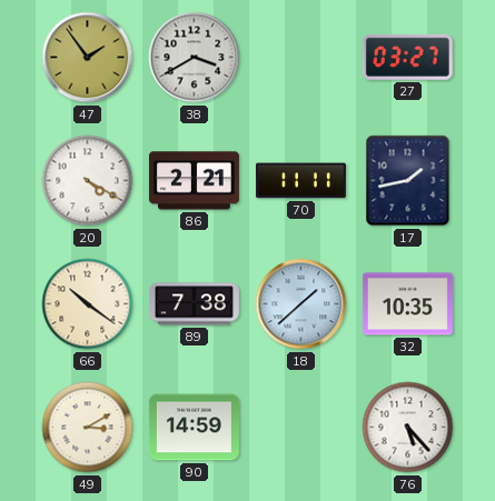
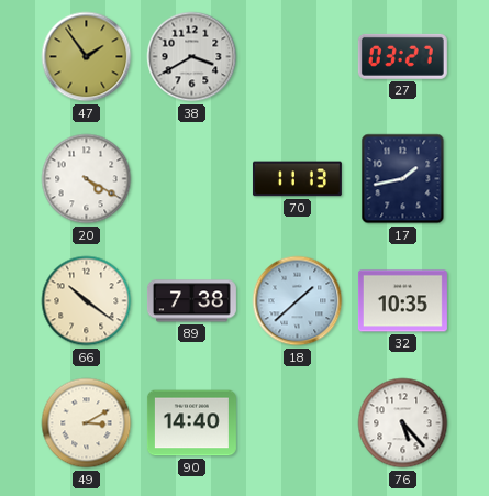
86: 2:21 -> none
70: 11:11 -> 11:13
90: 14:59 -> 14:40
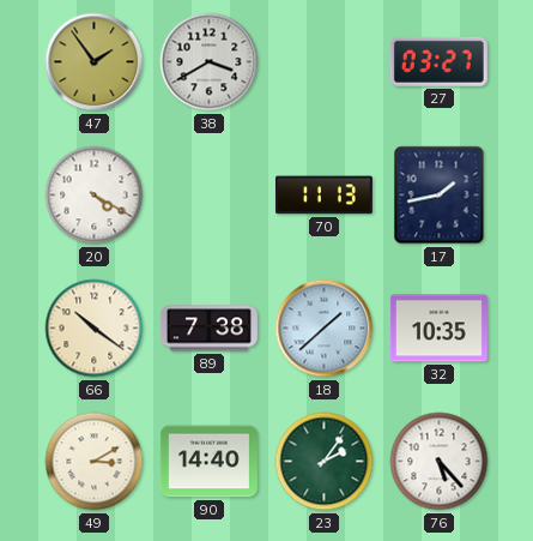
23: none -> 2:06
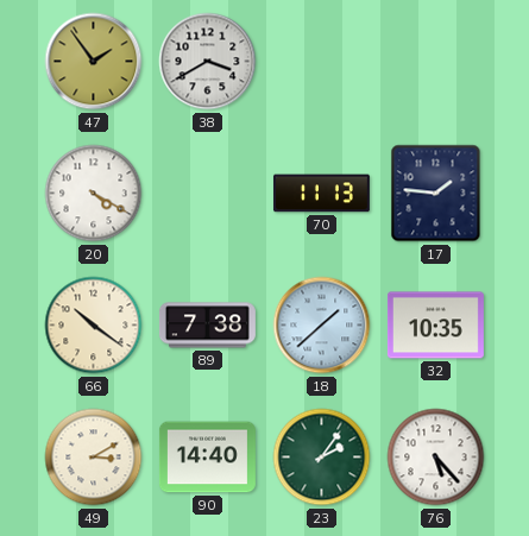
27: 03:27 -> none
17: 1:43 -> 1:46
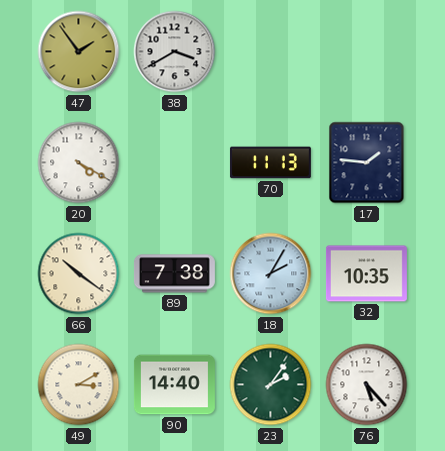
18: 1:38 -> 2:05
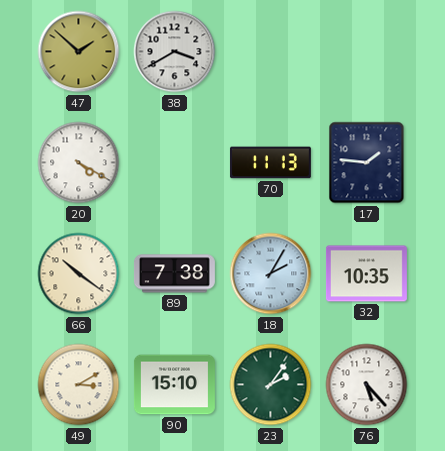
47: 1:54 -> 1:52
90: 14:40 -> 15:10
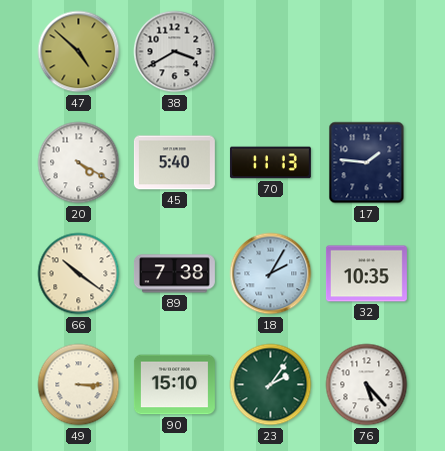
47: 1:52 -> 4:52
45: none -> 5:40
49: 3:10 -> 3:15
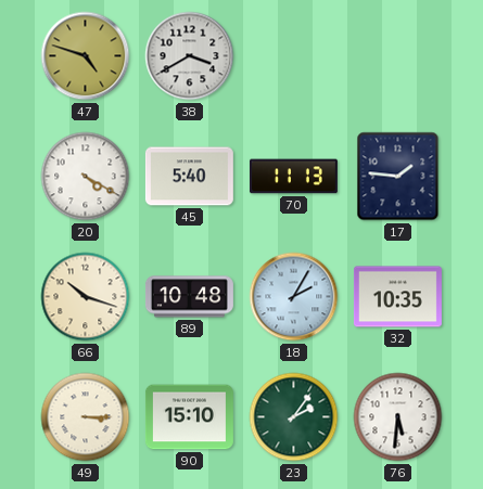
47: 4:52 -> 4:48
66: 10:21 -> 10:18
89: 7:38 -> 10:48
76: 5:23 -> 5:31
